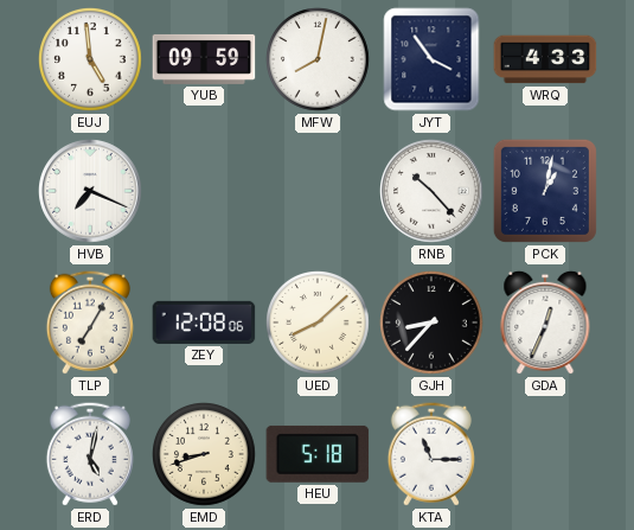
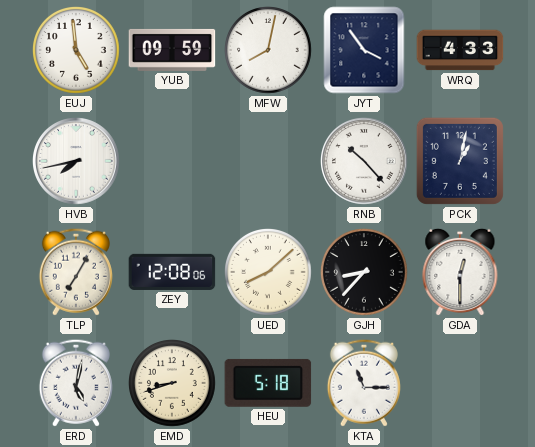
HVB: 7:19 -> 7:43
GDA: 12:34 -> 12:30
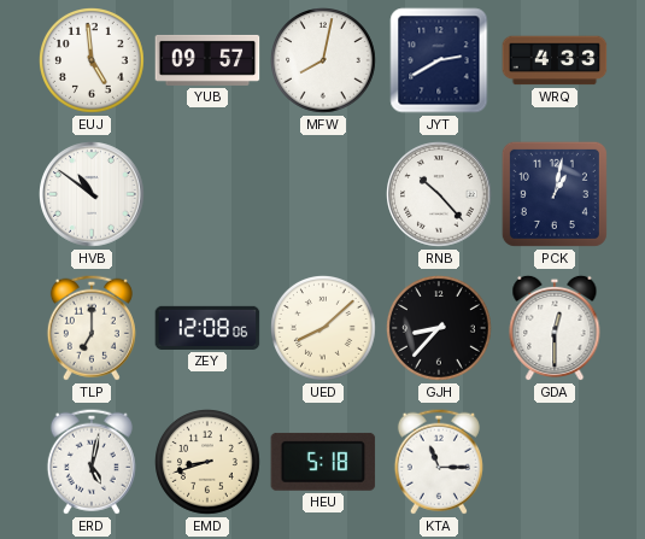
YUB: 09:59 -> 09:57
JYT: 3:54 -> 2:40
HVB: 7:43 -> 10:51
TLP: 7:05 -> 7:00
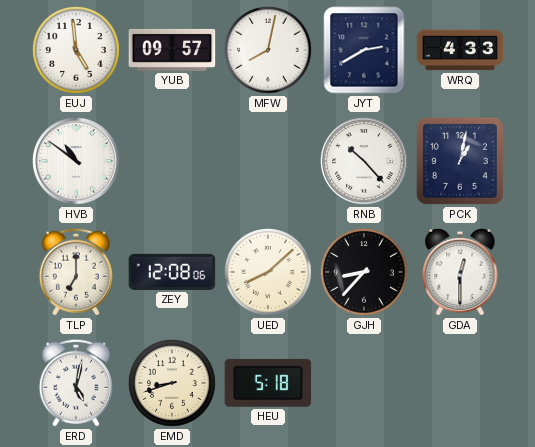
KTA: 11:15 -> none
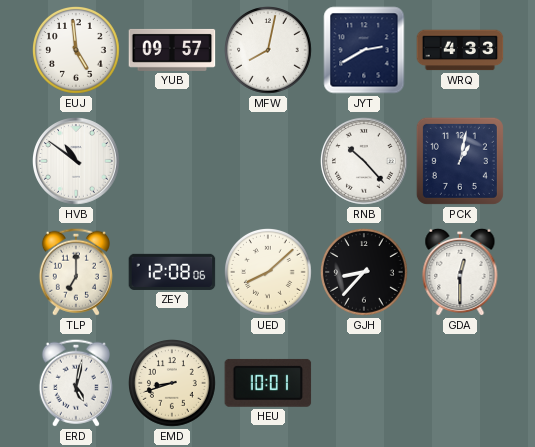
HEU: 5:18 -> 10:01
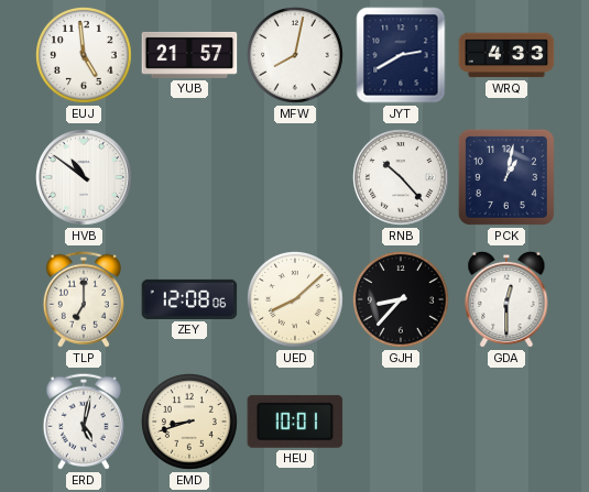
YUB: 09:57 -> 21:57
